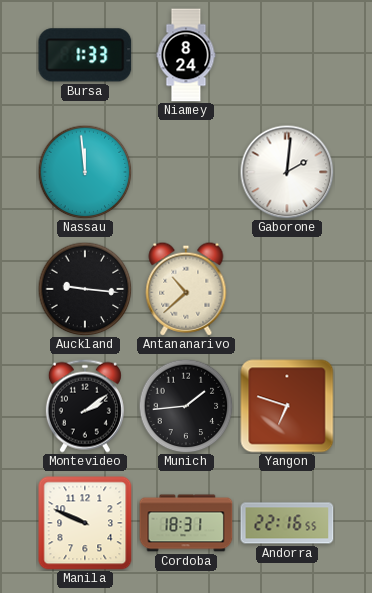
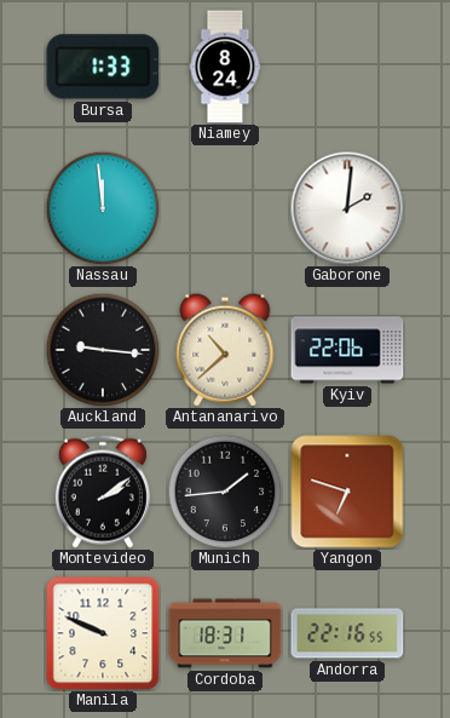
Kyiv: none -> 22:06
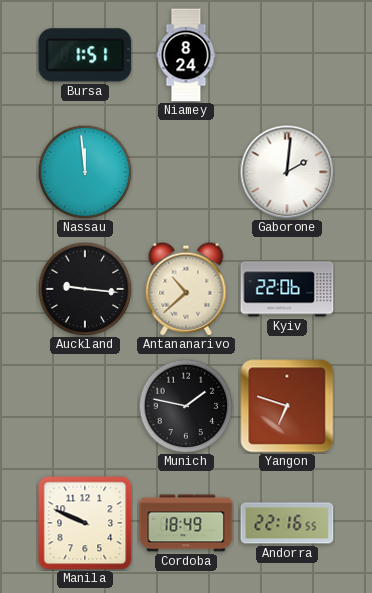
Bursa: 1:33 -> 1:51
Montevideo: 2:09 -> none
Munich: 1:44 -> 1:47
Cordoba: 18:31 -> 18:49
